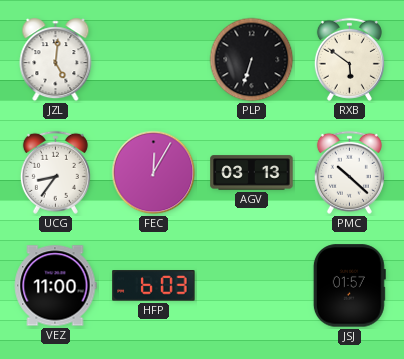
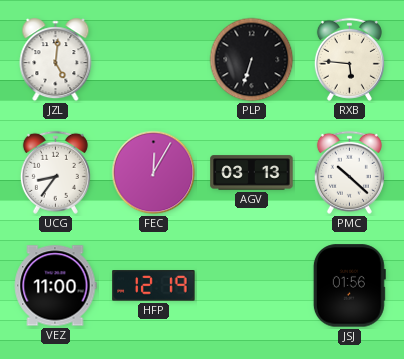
RXB: 5:51 -> 5:46
HFP: 6:03 -> 12:19
JSJ: 01:57 -> 01:56
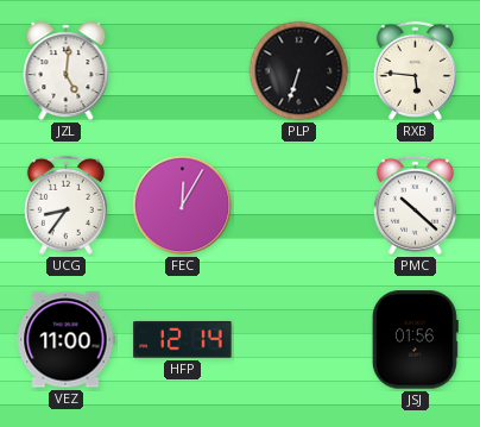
AGV: 03:13 -> none
HFP: 12:19 -> 12:14
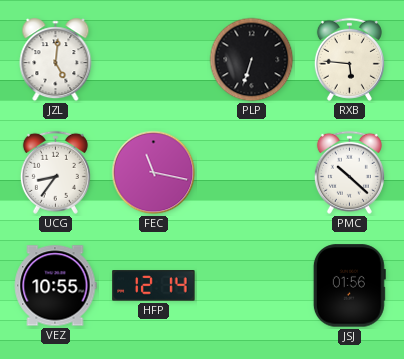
FEC: 12:05 -> 11:17
VEZ: 11:00 -> 10:55
